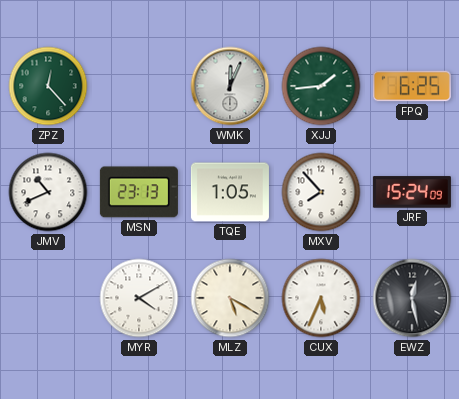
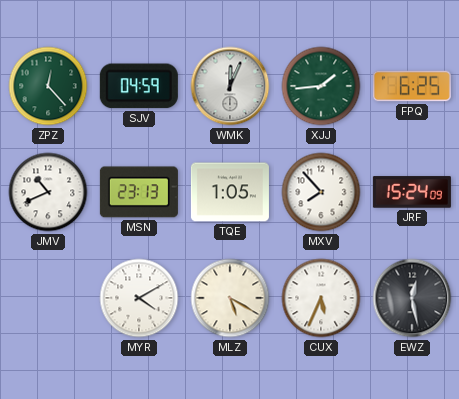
SJV: none -> 04:59
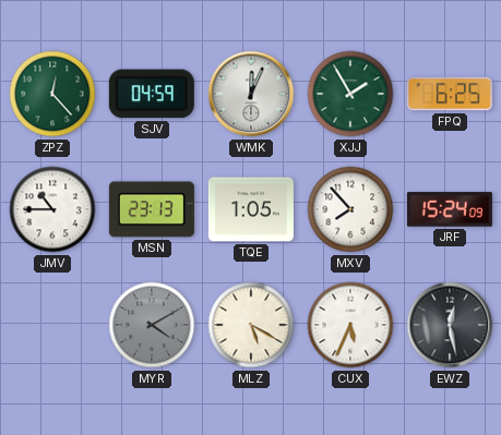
XJJ: 1:44 -> 1:55
JMV: 10:41 -> 10:45
MYR dial: white -> grey
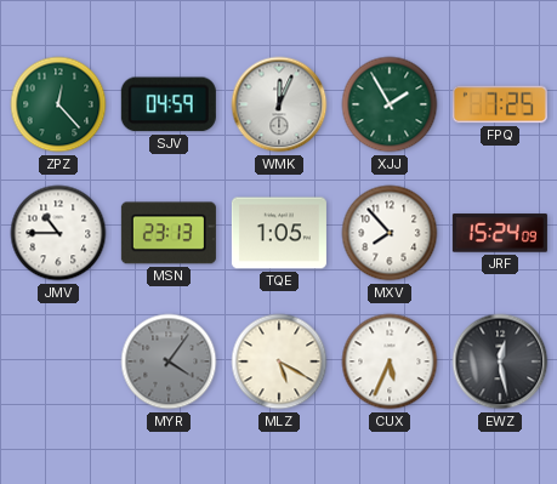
FPQ: 6:25 -> 7:25
MYR: 4:10 -> 4:06
